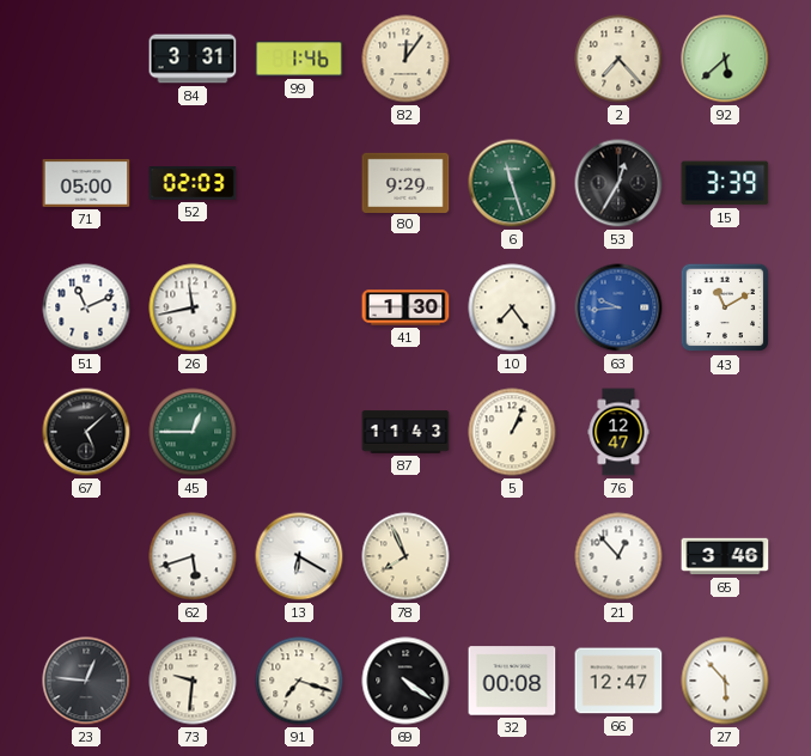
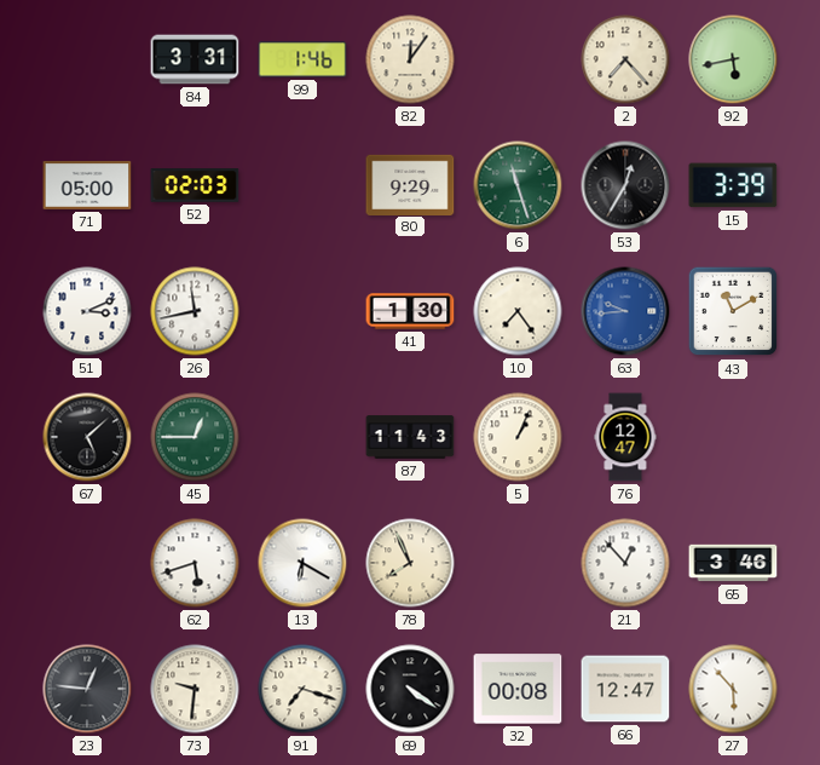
92: 5:38 -> 5:43
51: 11:11 -> 3:11
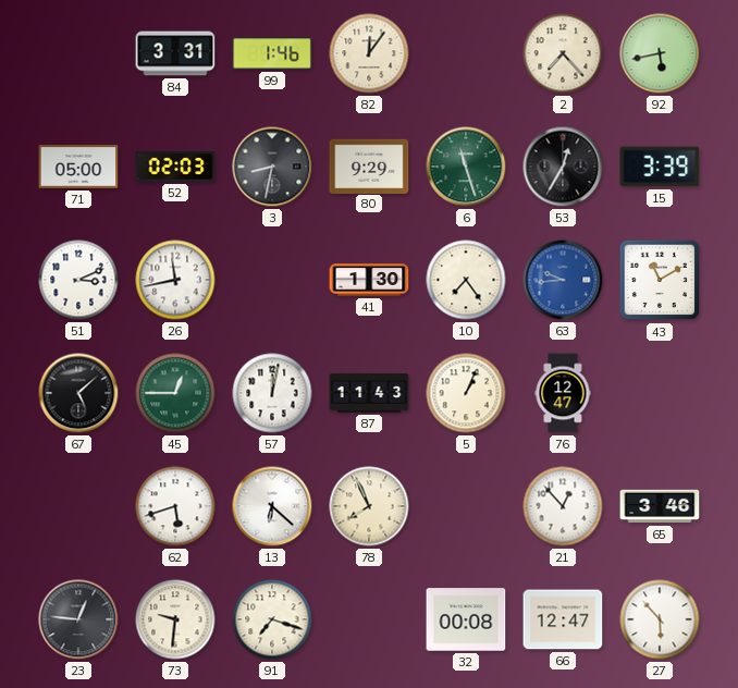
3: none -> 8:32
57: none -> 12:02
13: 6:20 -> 6:22
69: 4:21 -> none
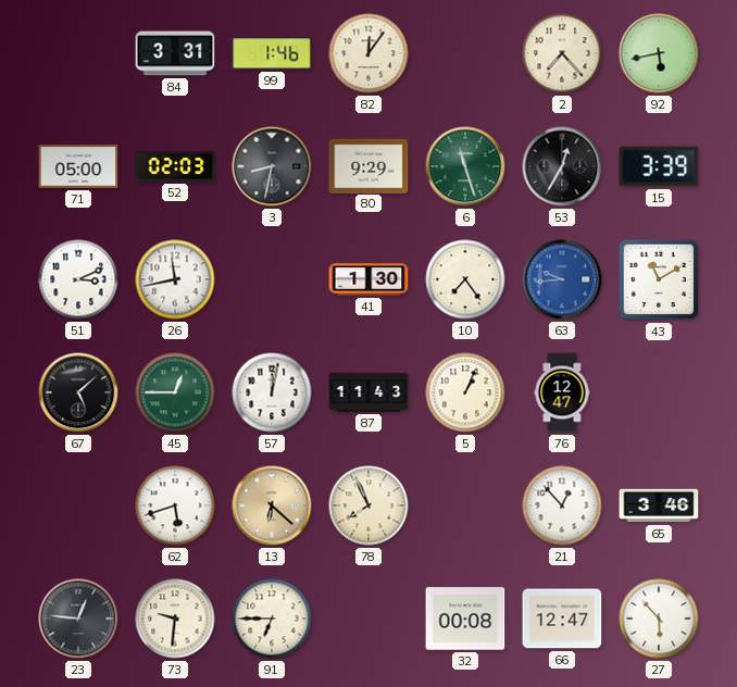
13 dial: white -> champagne
91: 7:18 -> 6:45
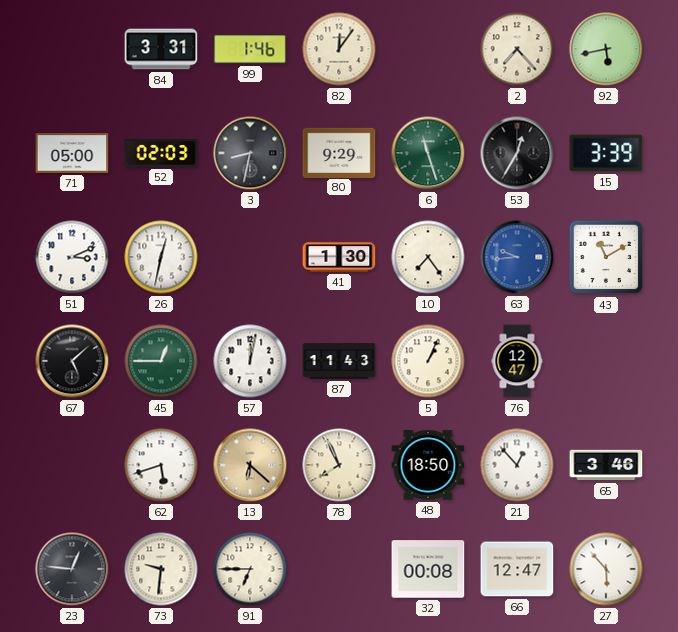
26: 11:43 -> 12:32
48: none -> 18:50
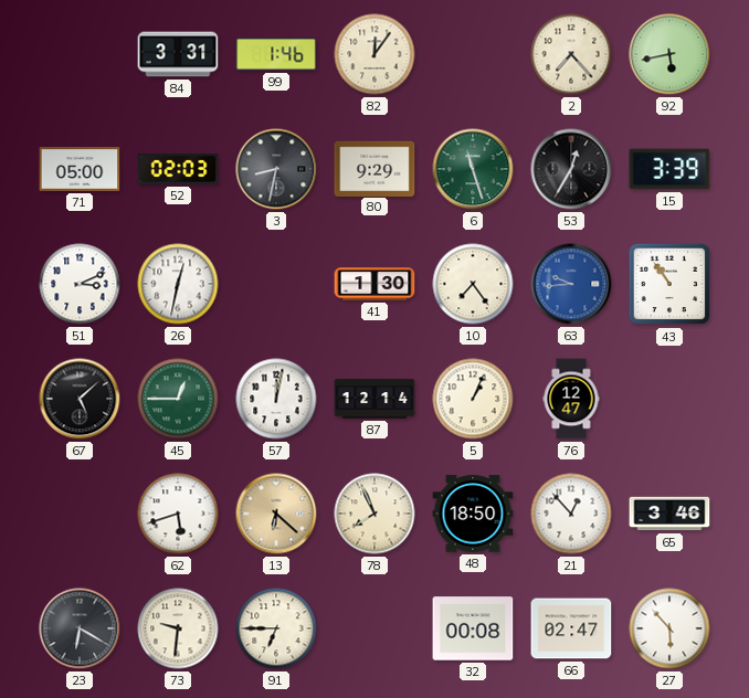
43: 11:10 -> 10:54
87: 11:43 -> 12:14
23: 12:46 -> 6:20
66: 12:47 -> 02:47
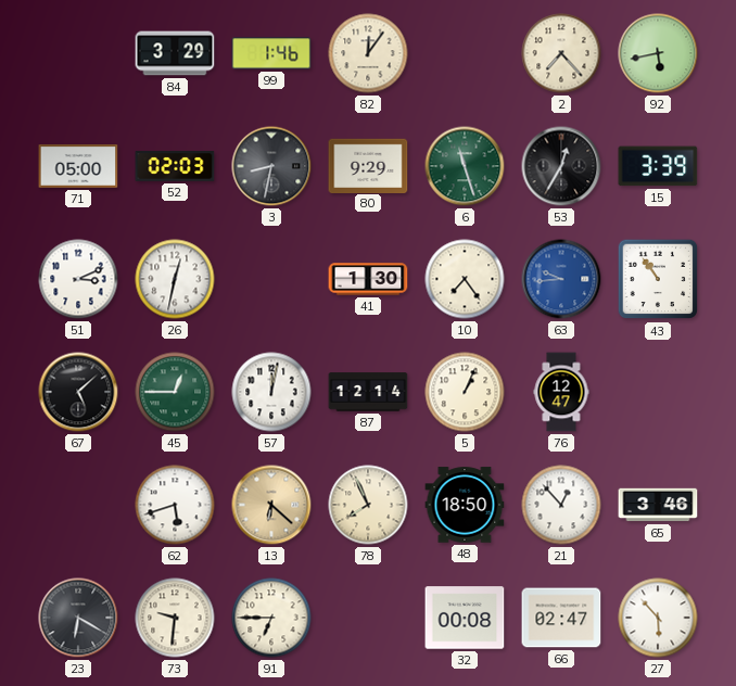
84: 3:31 -> 3:29
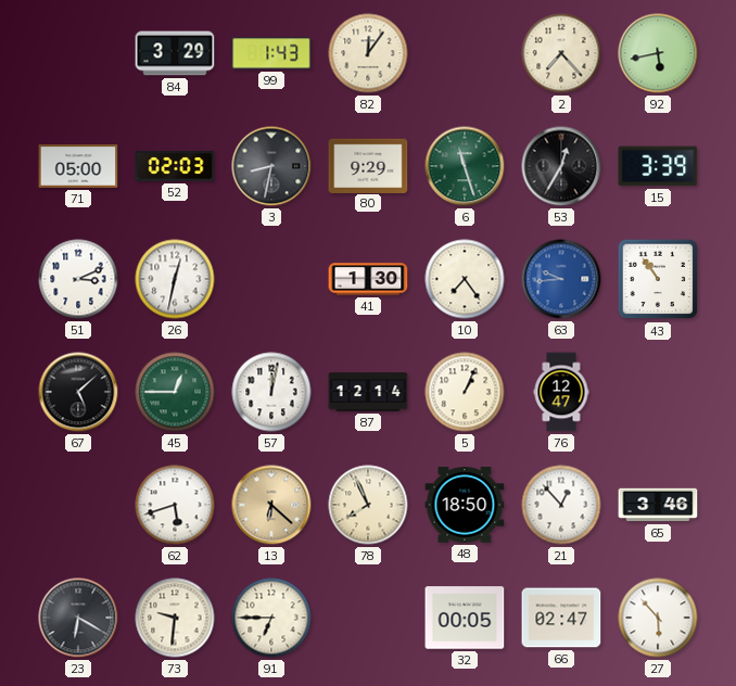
99: 1:46 -> 1:43
32: 00:08 -> 00:05
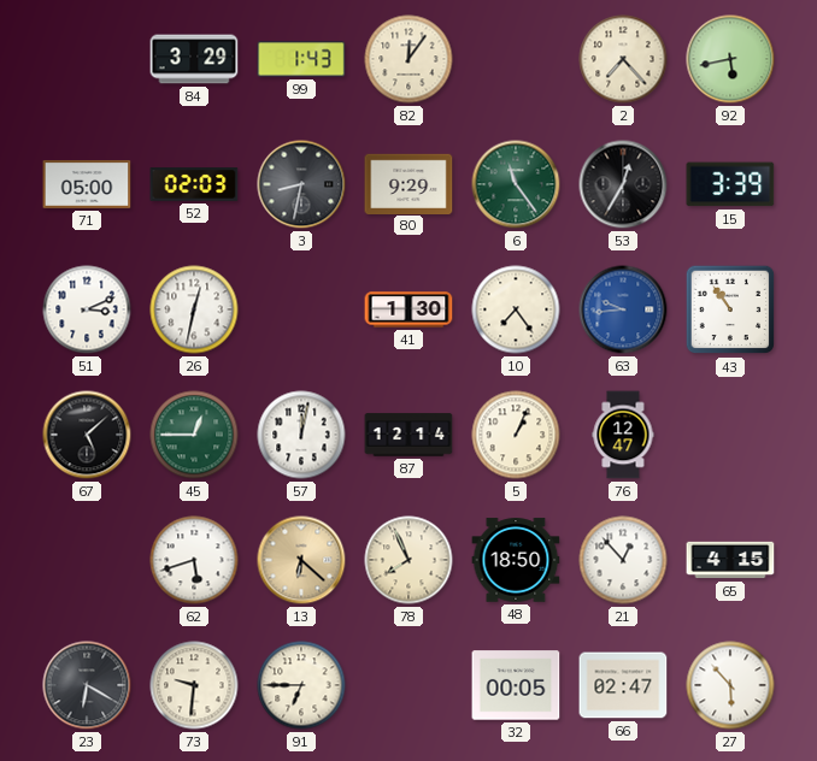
6: 11:27 -> 11:24
65: 3:46 -> 4:15
